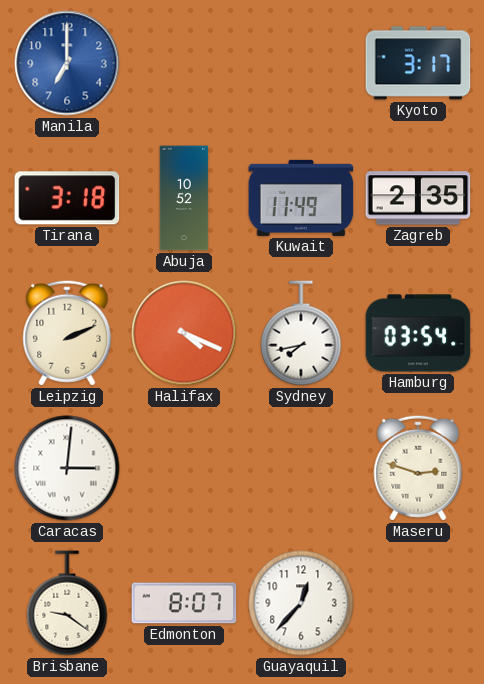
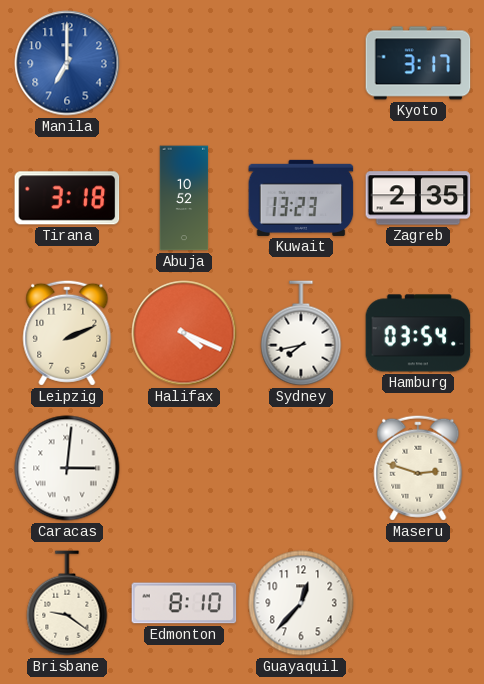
Kuwait: 11:49 -> 13:23
Edmonton: 8:07 -> 8:10
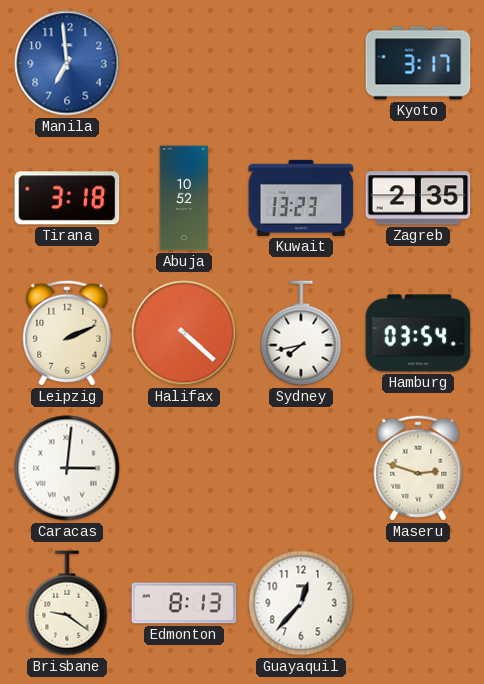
Manila: 7:00 -> 6:59
Halifax: 4:19 -> 4:22
Edmonton: 8:10 -> 8:13
